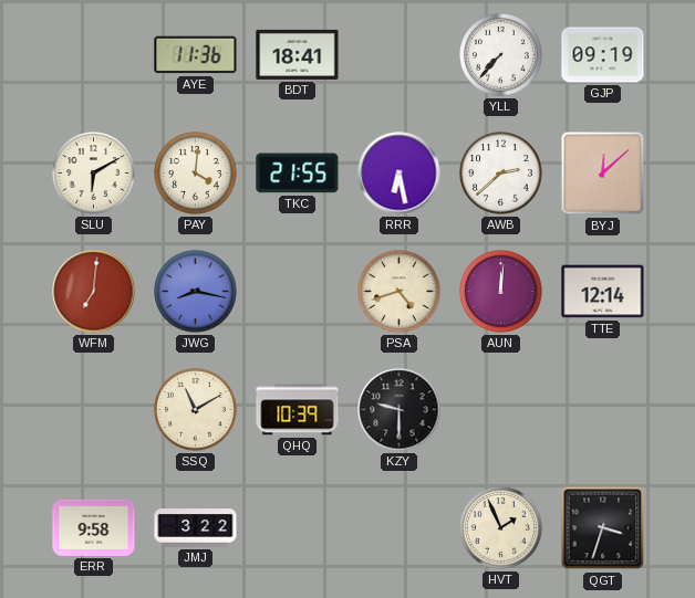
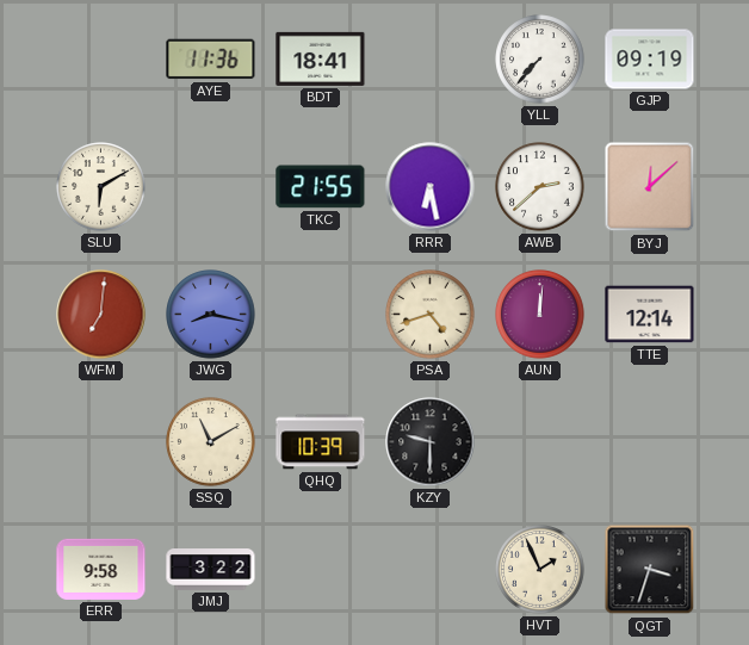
PAY: 4:01 -> none
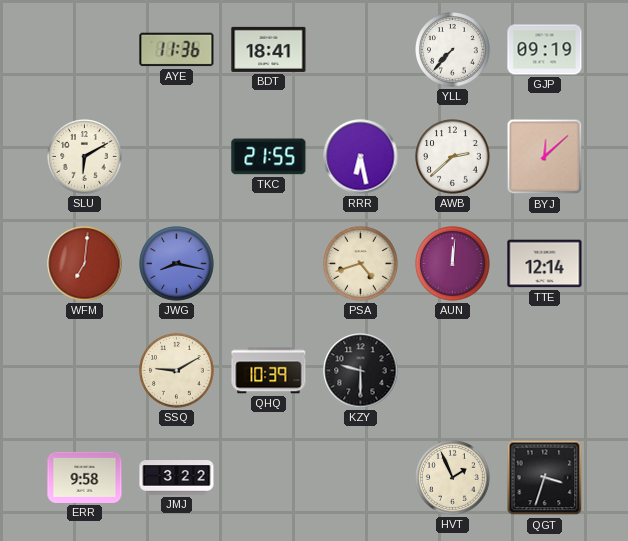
SSQ: 11:10 -> 9:10
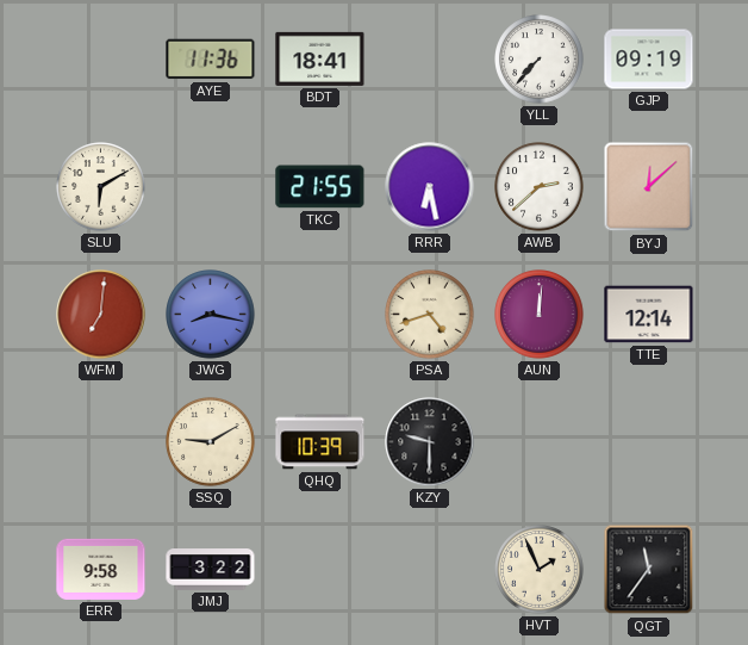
QGT: 3:33 -> 11:36
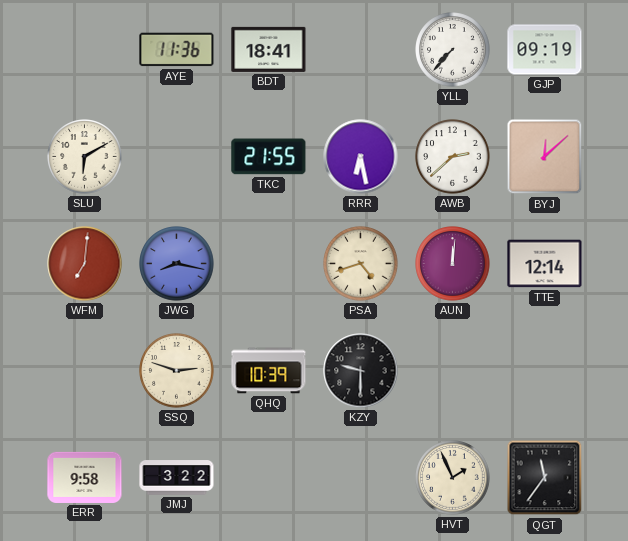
SSQ: 9:10 -> 2:48
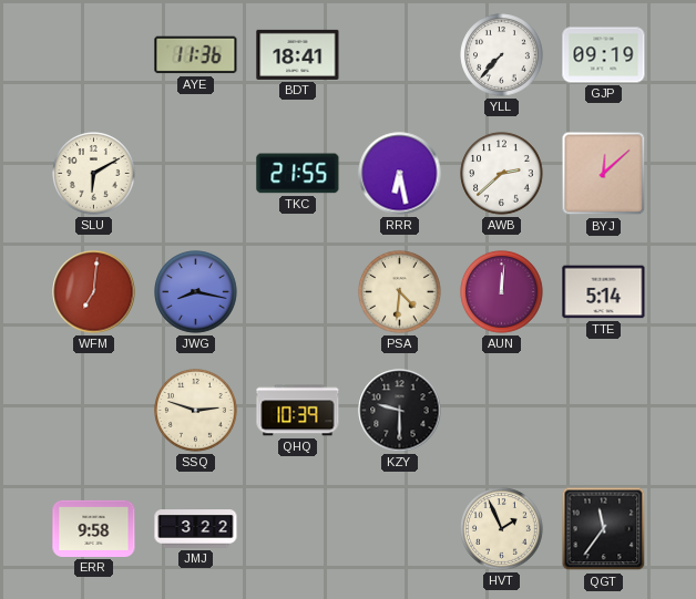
PSA: 4:42 -> 4:31
TTE: 12:14 -> 5:14
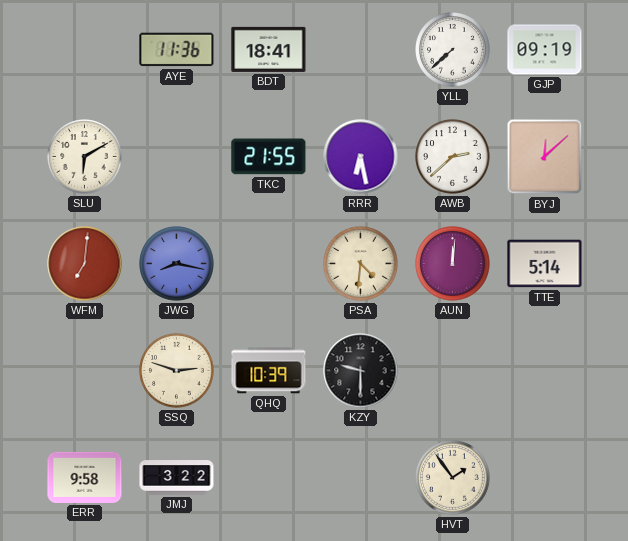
YLL: 7:37 -> 7:38
HVT: 1:56 -> 1:54
QGT: 11:36 -> none
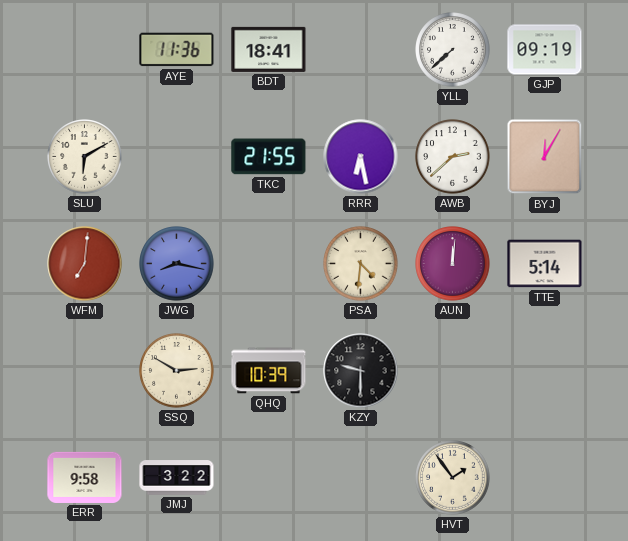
BYJ: 12:08 -> 12:05
SSQ: 2:48 -> 2:50
